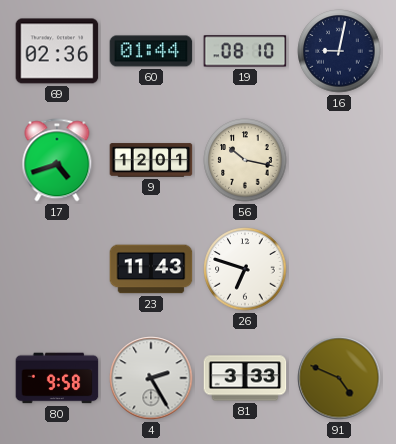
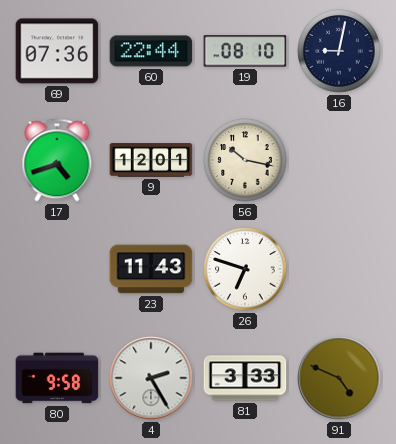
69: 02:36 -> 07:36
60: 01:44 -> 22:44
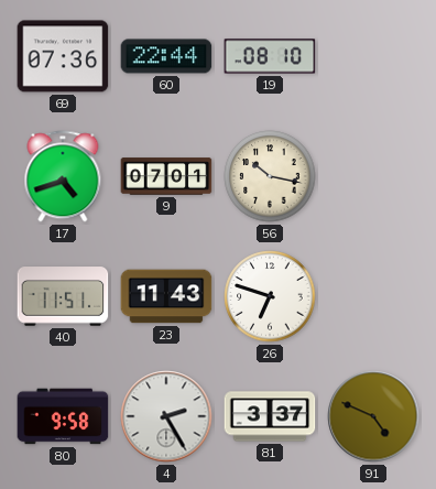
16: 9:02 -> none
9: 12:01 -> 07:01
40: none -> 11:51
81: 3:33 -> 3:37
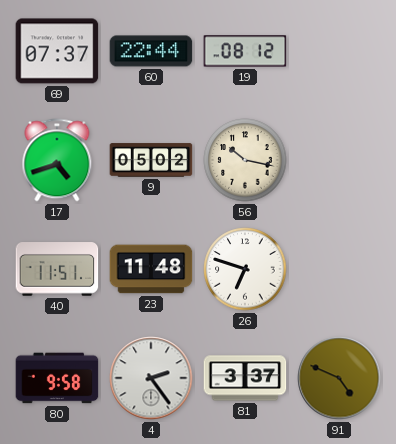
69: 07:36 -> 07:37
19: 08:10 -> 08:12
9: 07:01 -> 05:02
23: 11:43 -> 11:48
4: 2:25 -> 2:24
